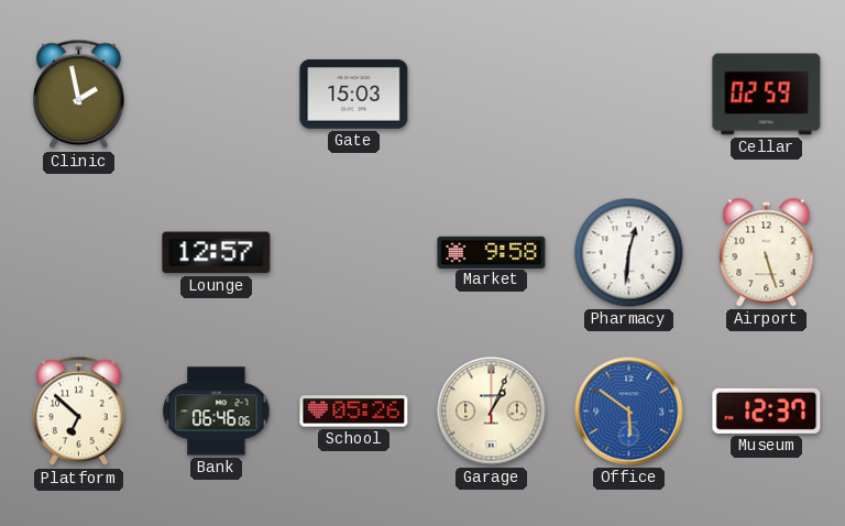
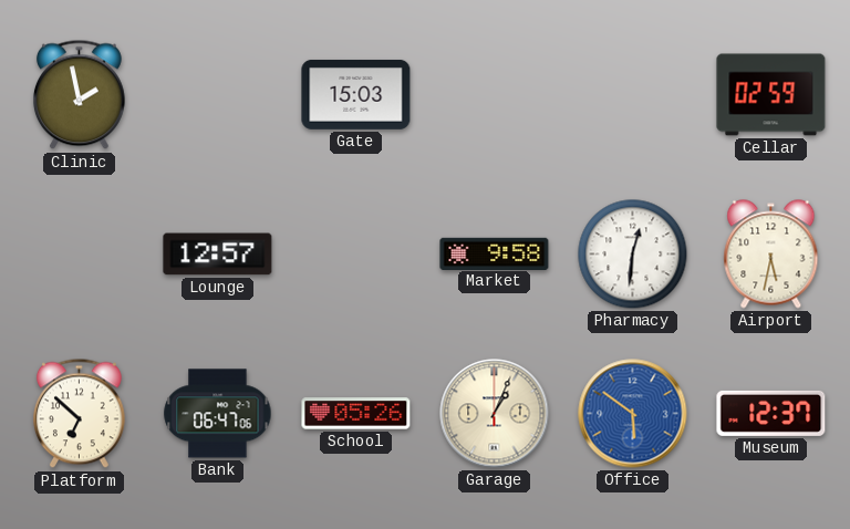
Airport: 5:27 -> 5:32
Bank: 06:46 -> 06:47
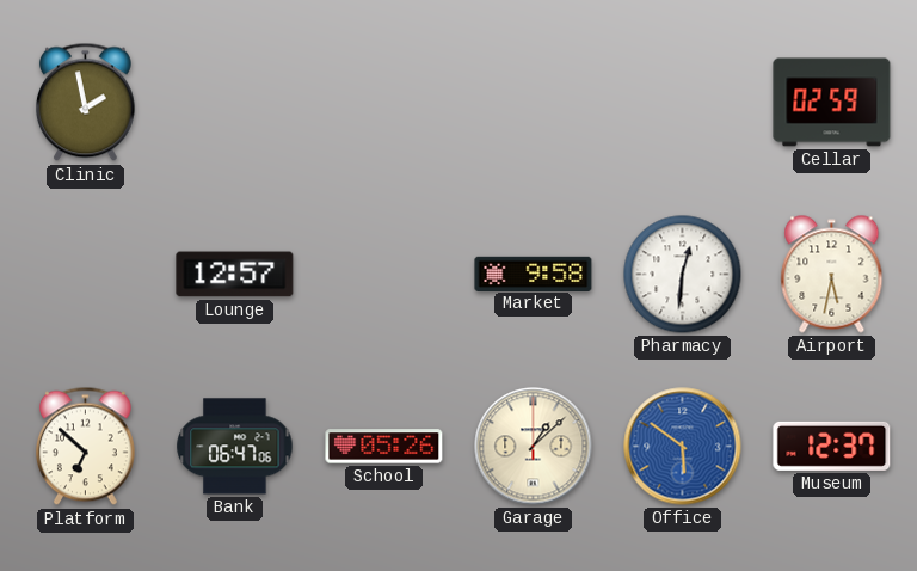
Gate: 15:03 -> none
Garage: 1:04 -> 1:08
